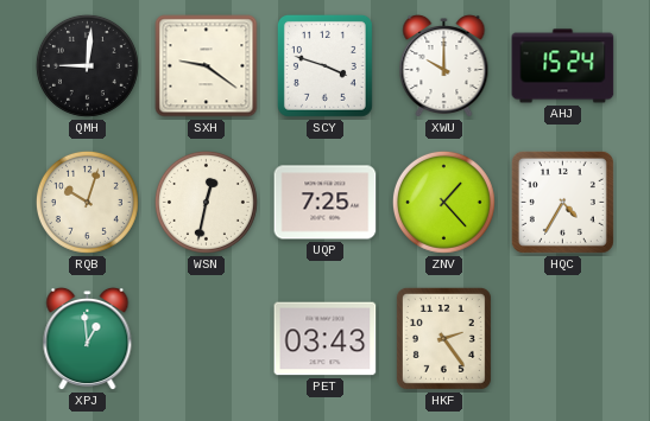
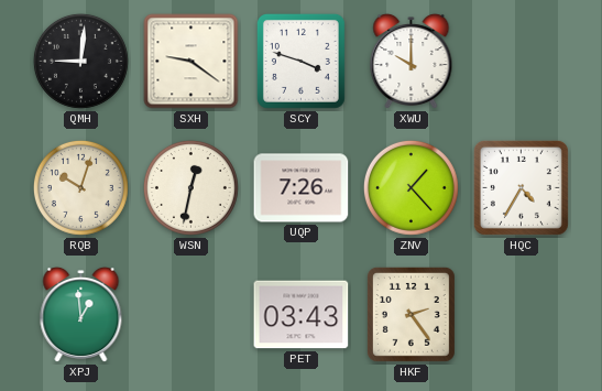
AHJ: 15:24 -> none
UQP: 7:25 -> 7:26
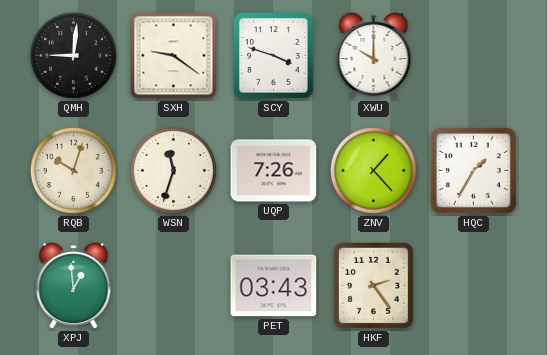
WSN: 12:32 -> 11:33
HQC: 4:35 -> 1:35
